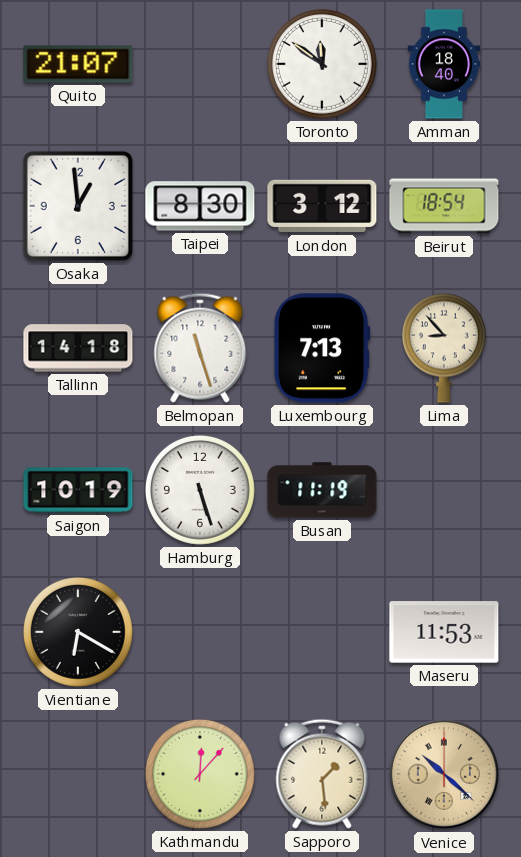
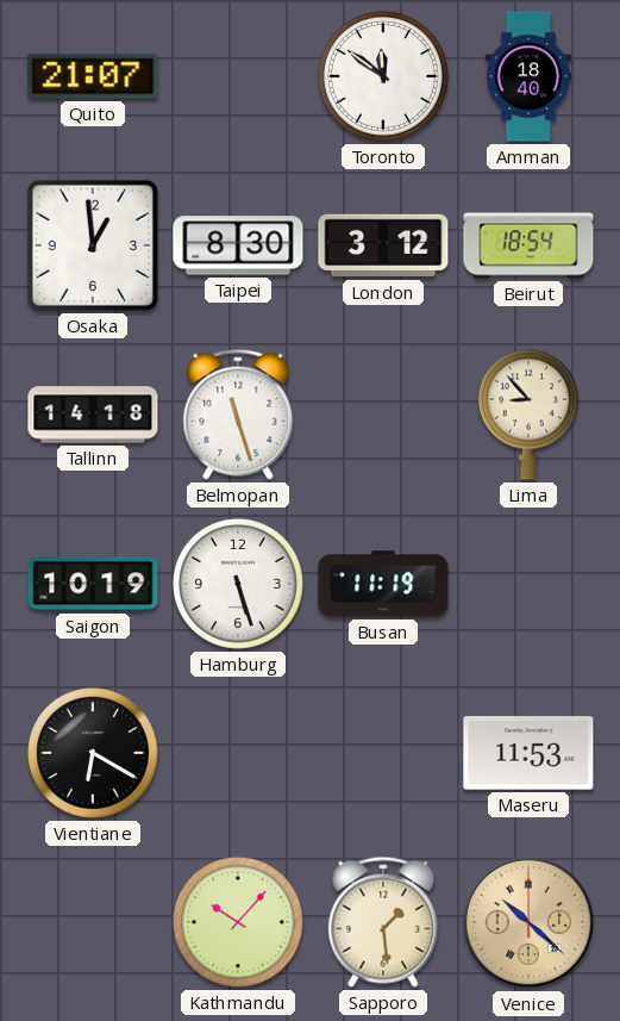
Luxembourg: 7:13 -> none
Kathmandu: 12:07 -> 10:07
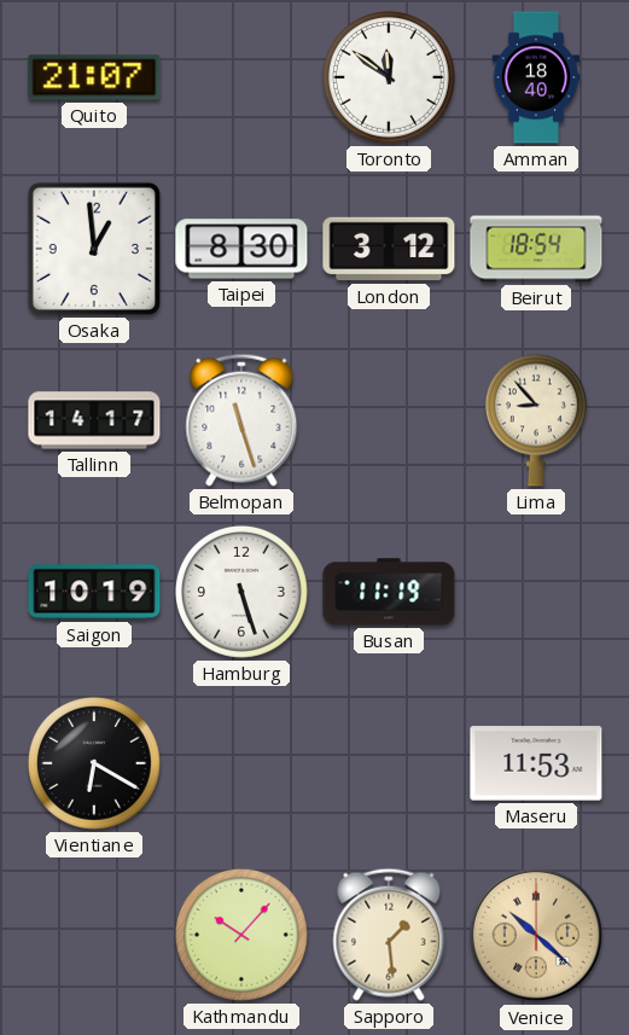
Tallinn: 14:18 -> 14:17
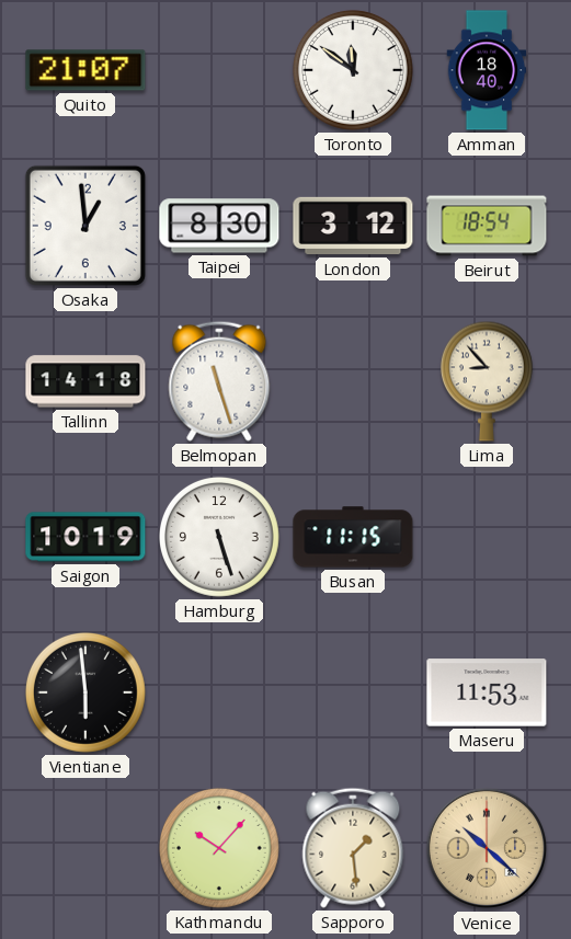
Tallinn: 14:17 -> 14:18
Busan: 11:19 -> 11:15
Vientiane: 6:20 -> 5:59
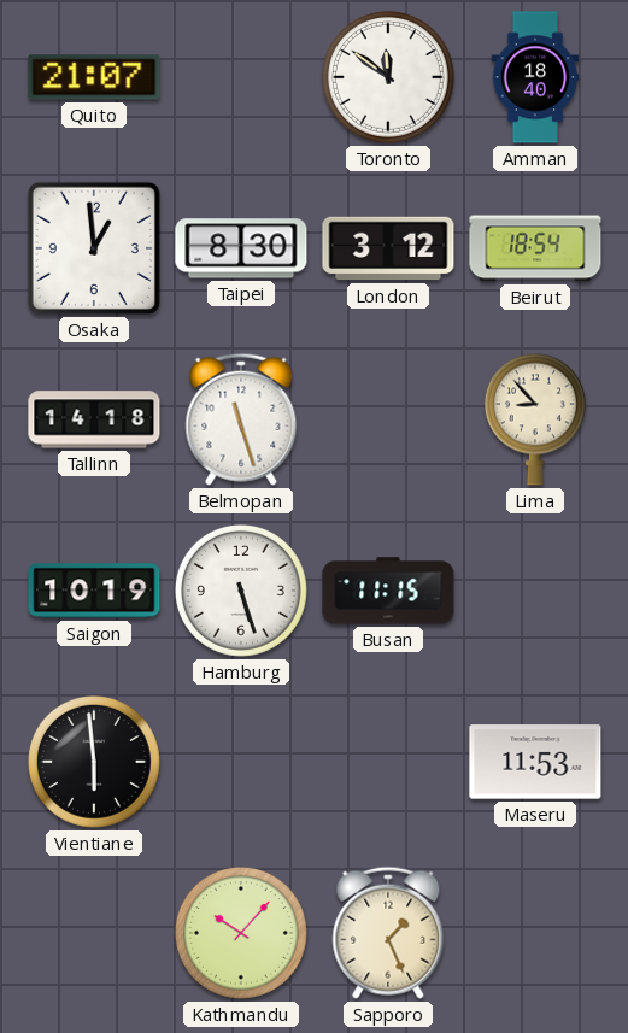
Sapporo: 1:29 -> 1:26
Venice: 10:22 -> none
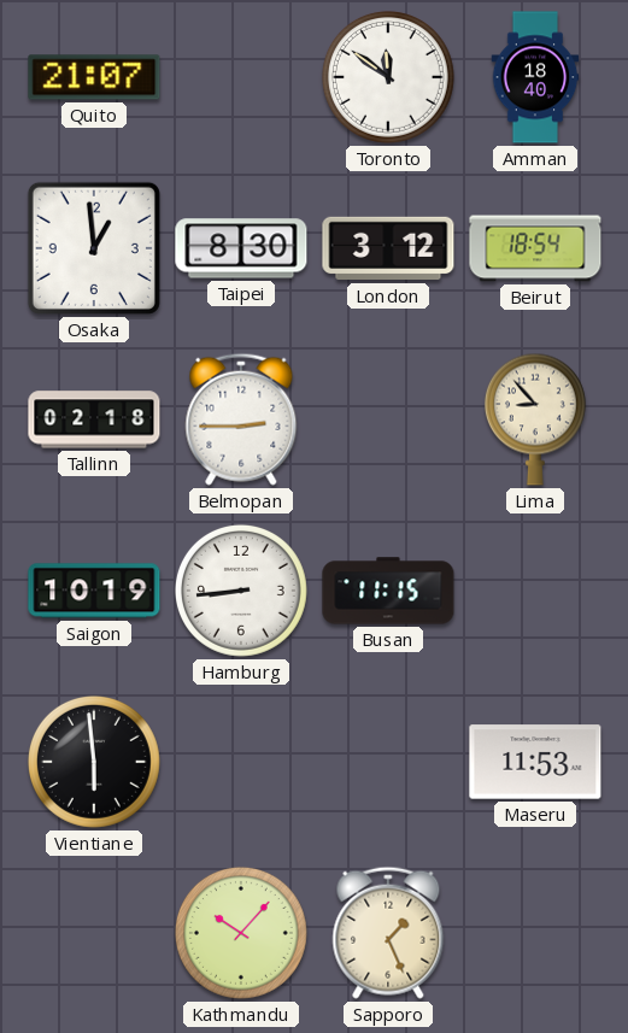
Tallinn: 14:18 -> 02:18
Belmopan: 11:27 -> 2:45
Hamburg: 5:27 -> 8:44
